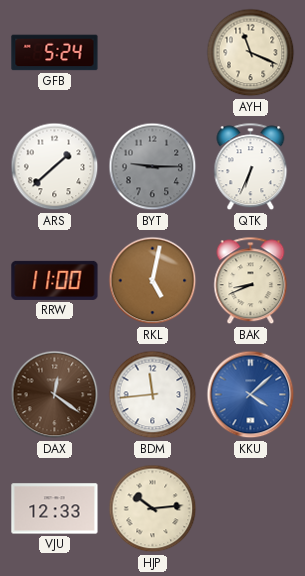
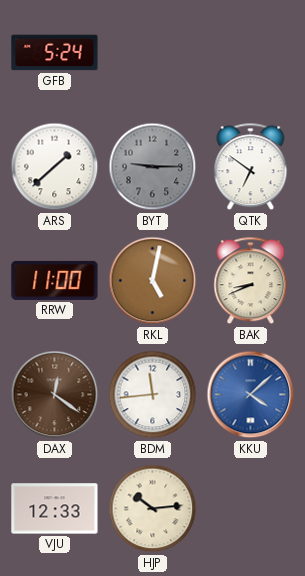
AYH: 11:19 -> none
QTK: 6:34 -> 6:51
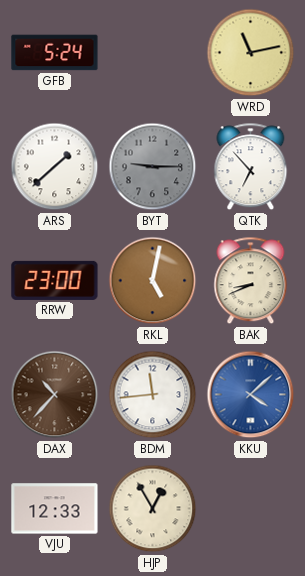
WRD: none -> 11:13
QTK: 6:51 -> 6:53
RRW: 11:00 -> 23:00
DAX: 12:21 -> 10:37
HJP: 10:14 -> 12:55
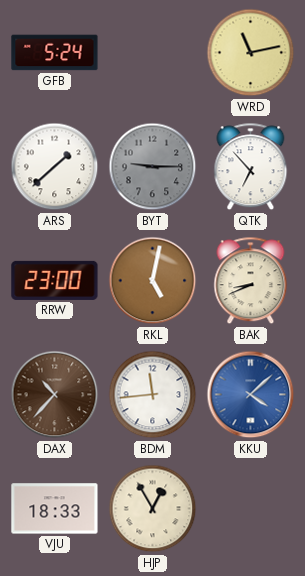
VJU: 12:33 -> 18:33
